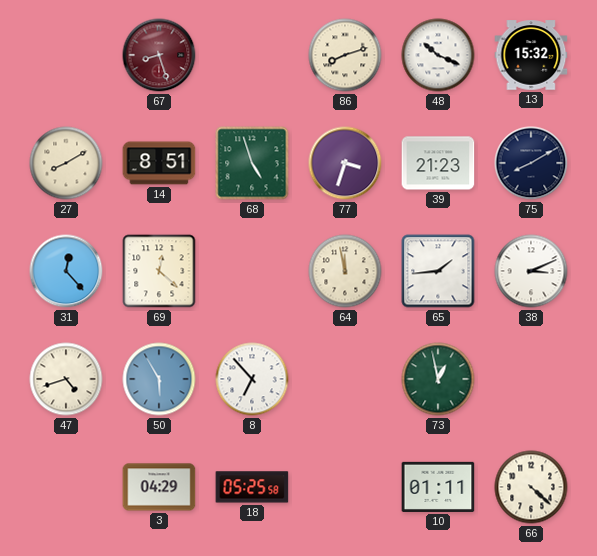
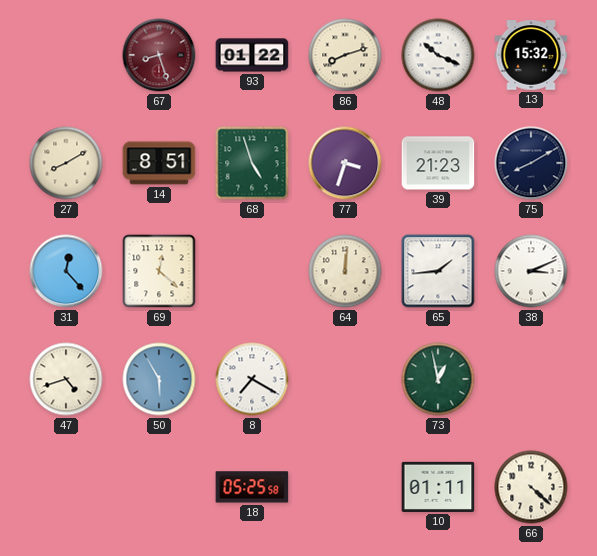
93: none -> 01:22
64: 11:58 -> 12:01
8: 6:53 -> 7:20
3: 04:29 -> none
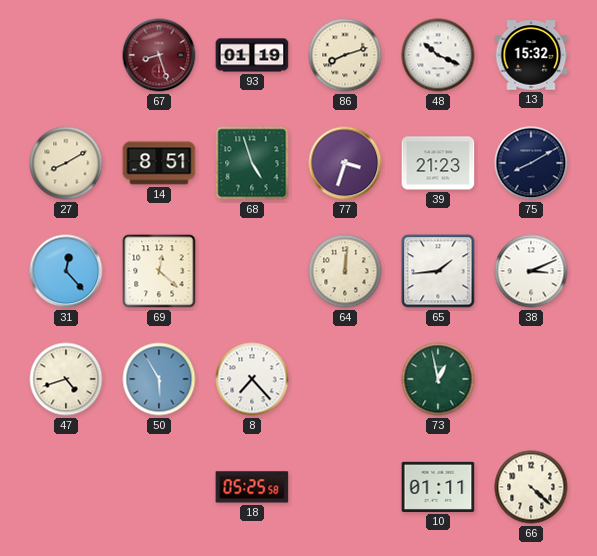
93: 01:22 -> 01:19
8: 7:20 -> 7:23
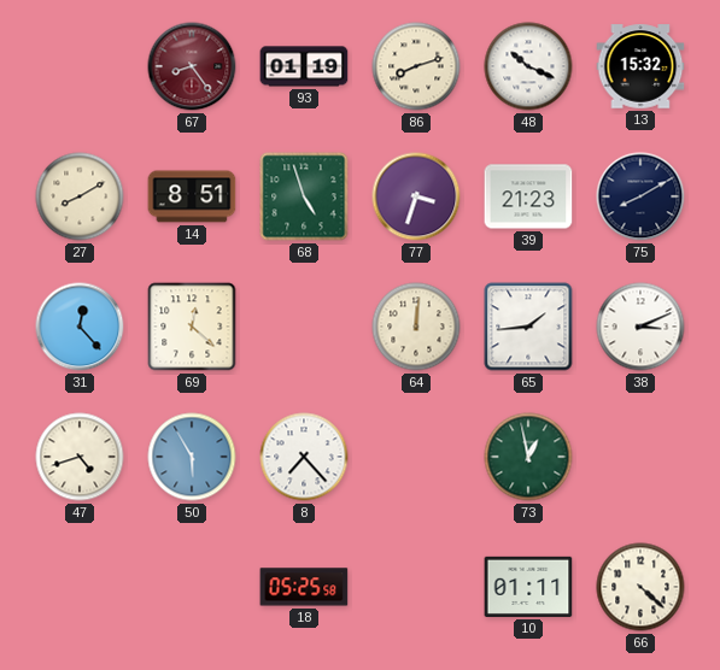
67: 8:27 -> 8:24
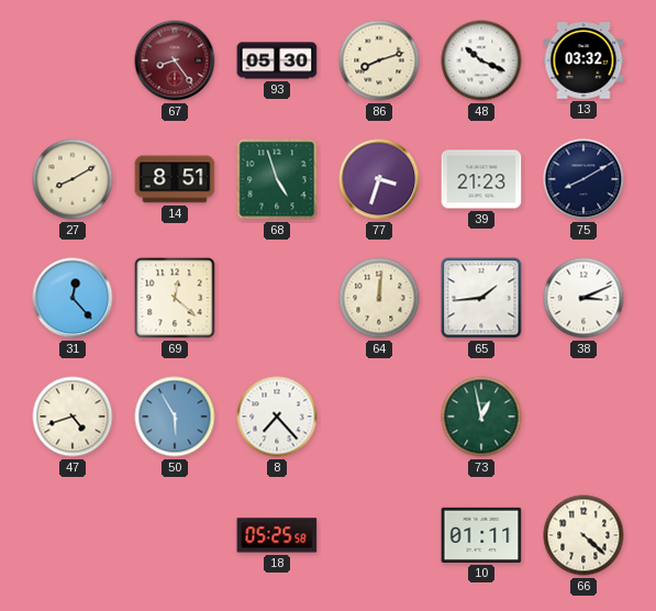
93: 01:19 -> 05:30
13: 15:32 -> 03:32
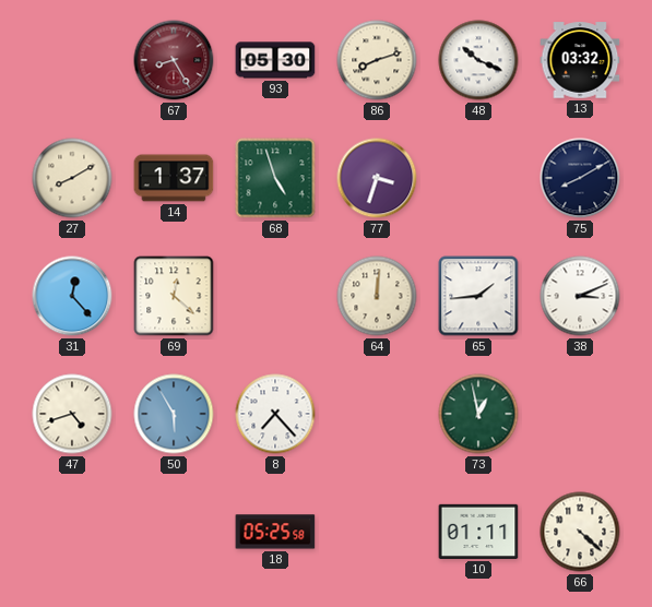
67: 8:24 -> 8:25
14: 8:51 -> 1:37
39: 21:23 -> none
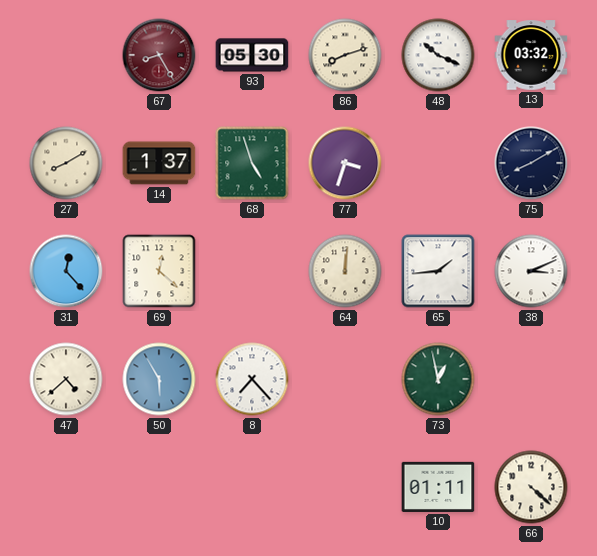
47: 4:42 -> 4:38
18: 05:25 -> none
